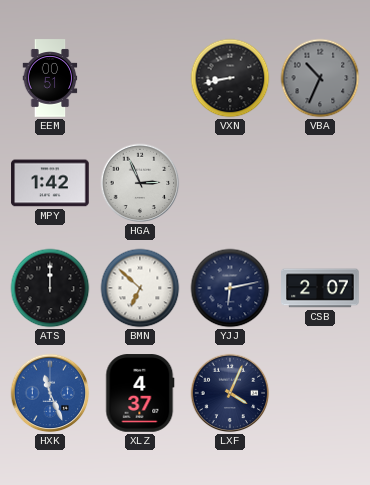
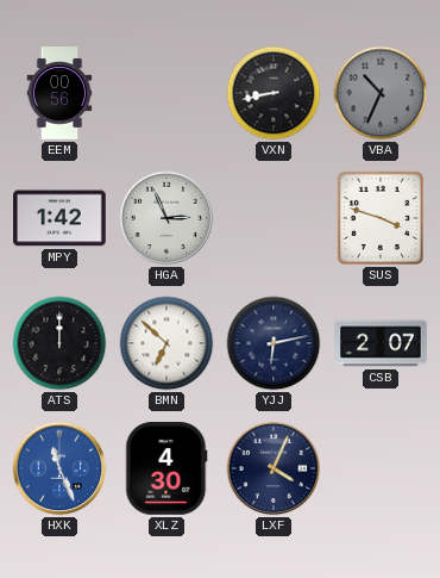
EEM: 00:51 -> 00:56
SUS: none -> 3:48
XLZ: 4:37 -> 4:30
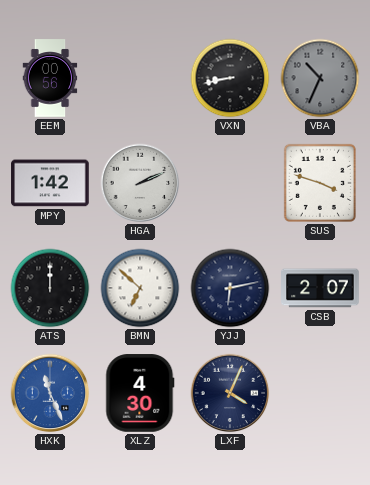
HGA: 2:56 -> 2:11
